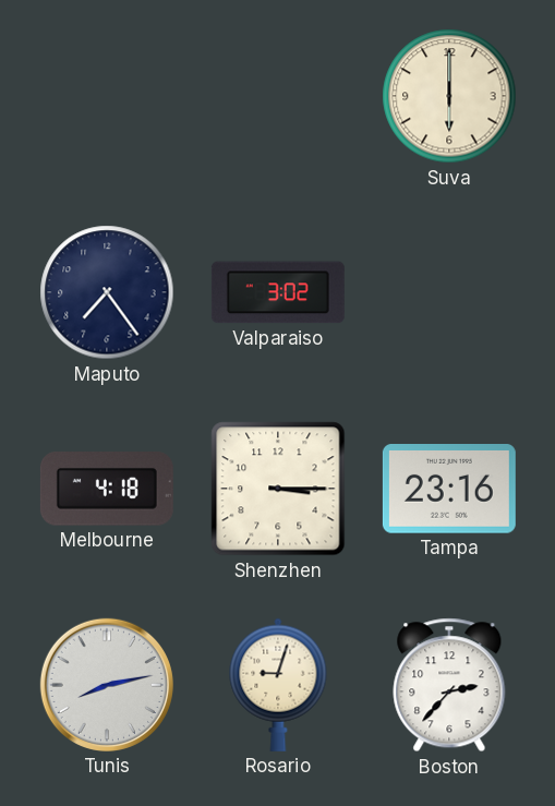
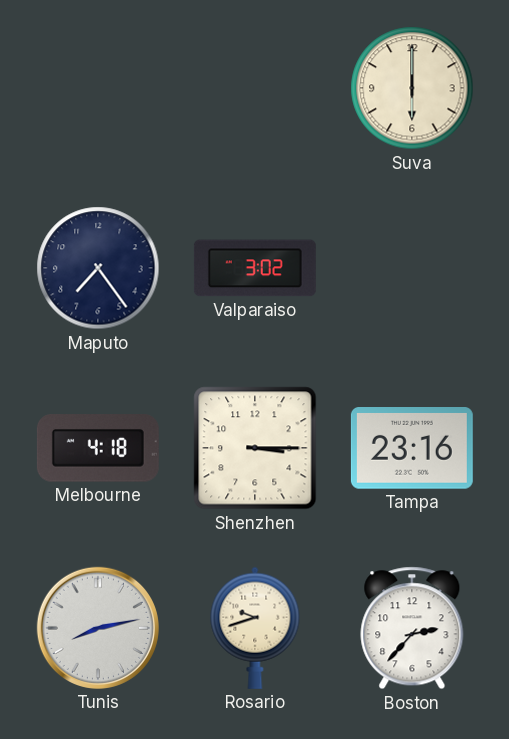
Rosario: 9:03 -> 9:42
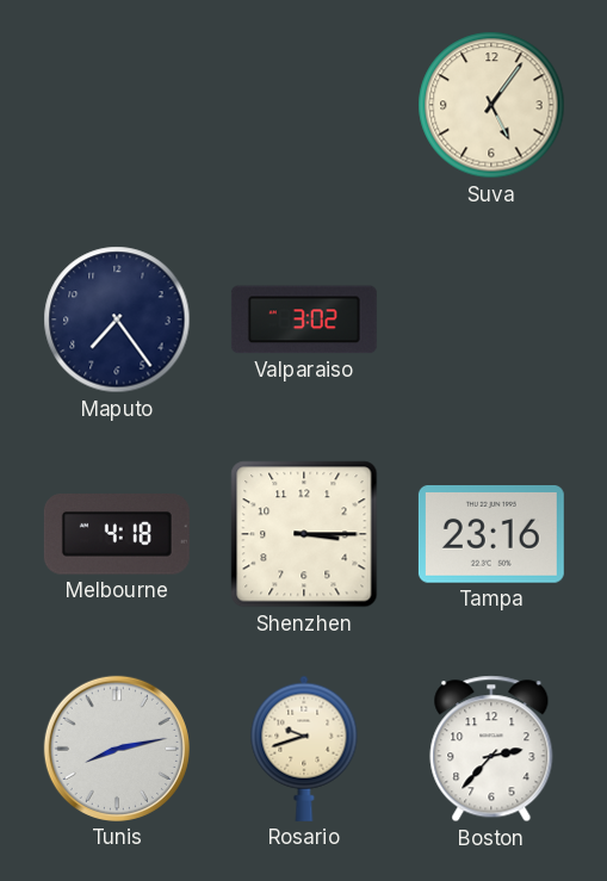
Suva: 6:00 -> 5:06
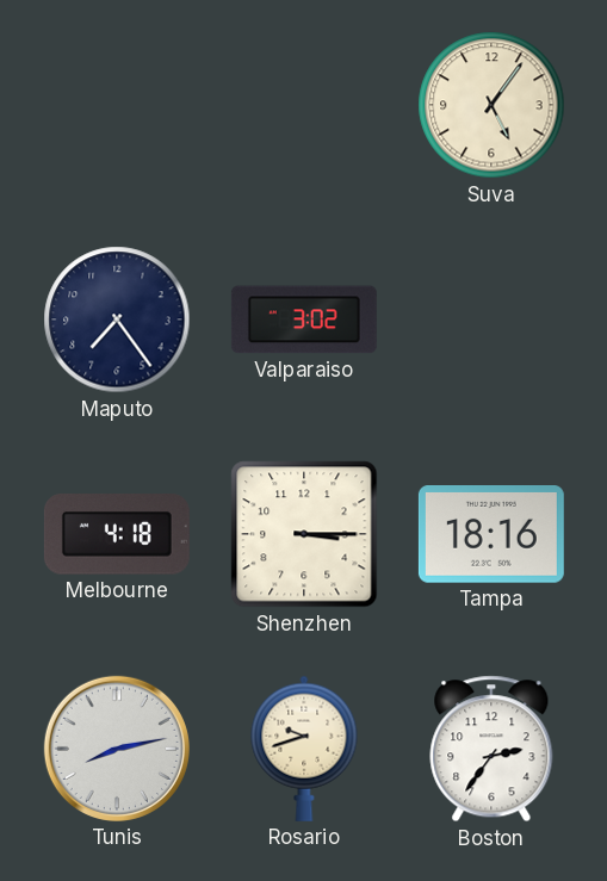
Tampa: 23:16 -> 18:16
Boston: 2:37 -> 2:36
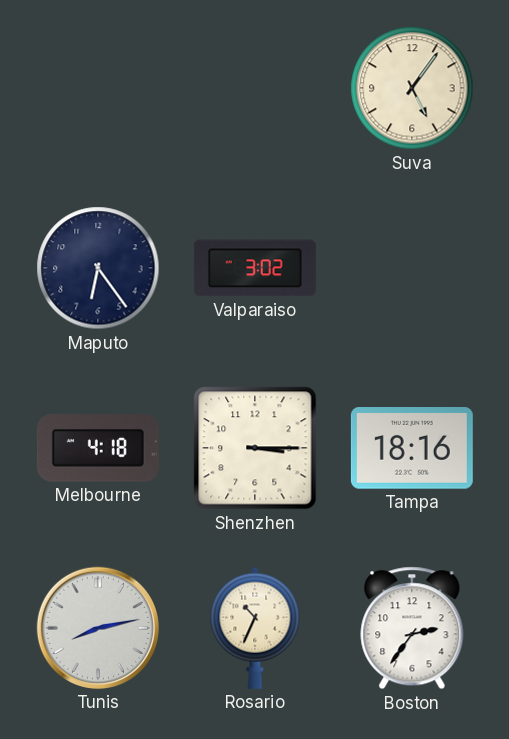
Maputo: 7:24 -> 6:24
Rosario: 9:42 -> 10:34
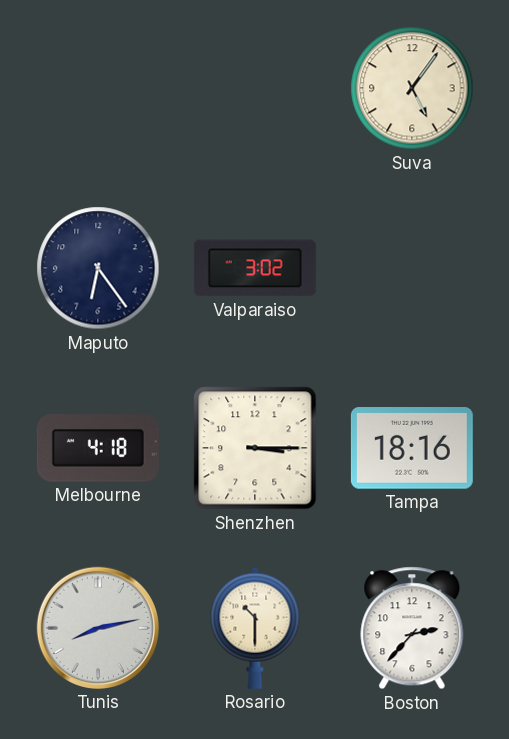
Rosario: 10:34 -> 10:30
Boston: 2:36 -> 2:37
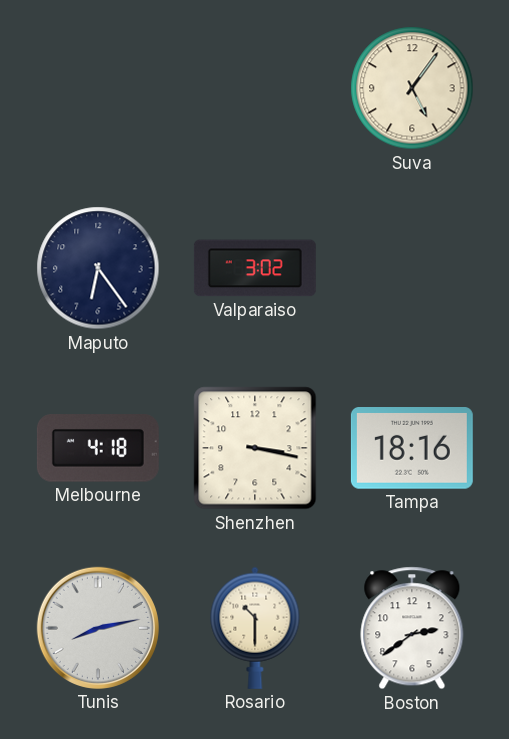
Shenzhen: 3:15 -> 3:17
Boston: 2:37 -> 2:39
